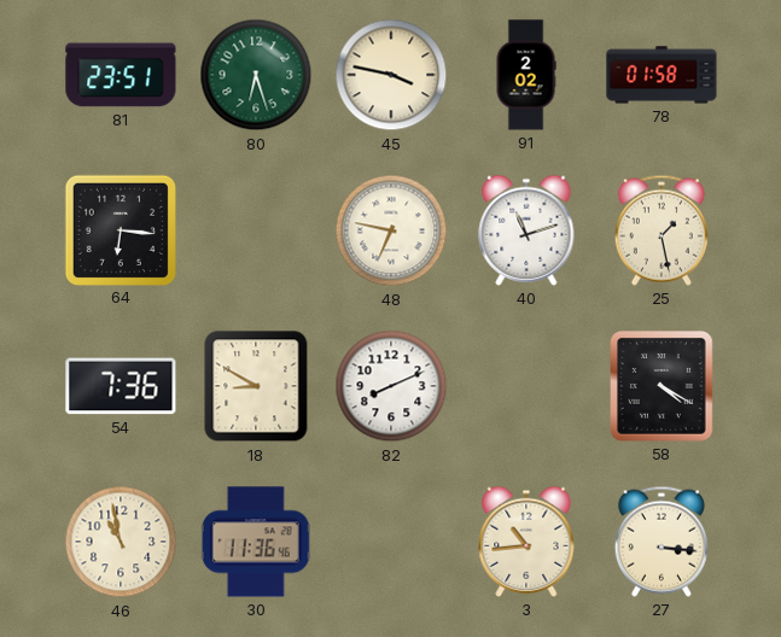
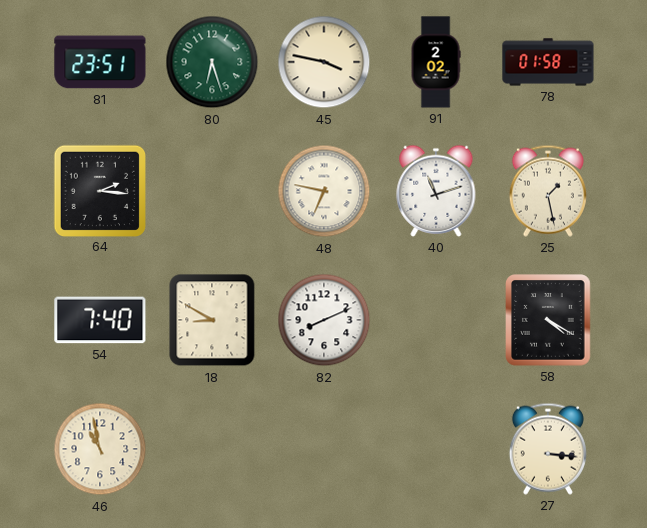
64: 6:16 -> 2:16
54: 7:36 -> 7:40
30: 11:36 -> none
3: 10:44 -> none
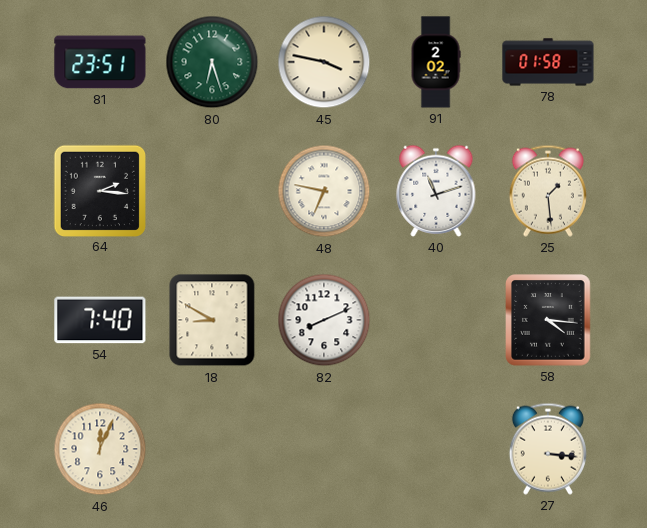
25: 1:28 -> 1:29
58: 4:20 -> 4:16
46: 10:58 -> 12:04
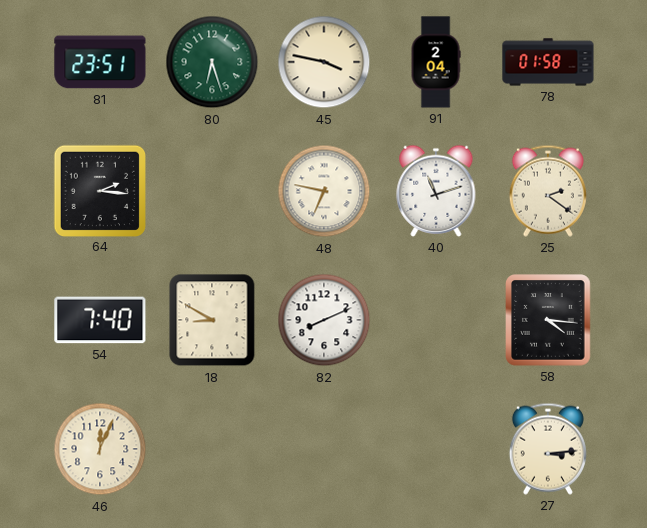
91: 2:02 -> 2:04
25: 1:29 -> 2:21
27: 3:16 -> 3:14
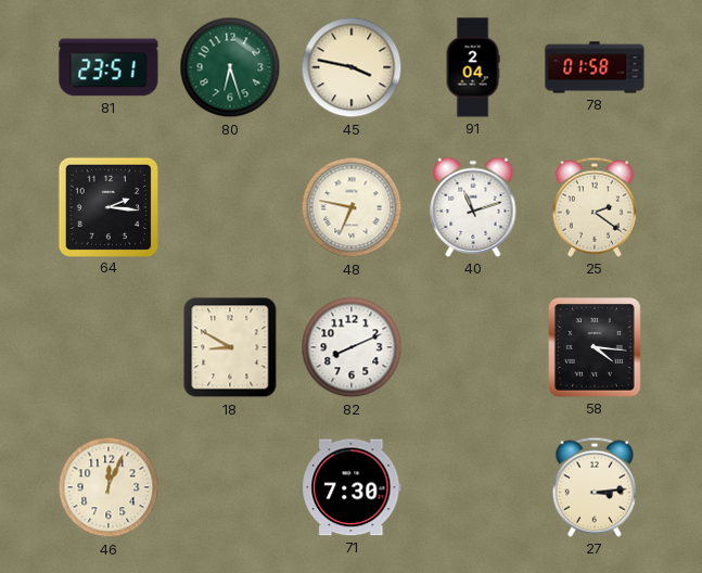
54: 7:40 -> none
71: none -> 7:30
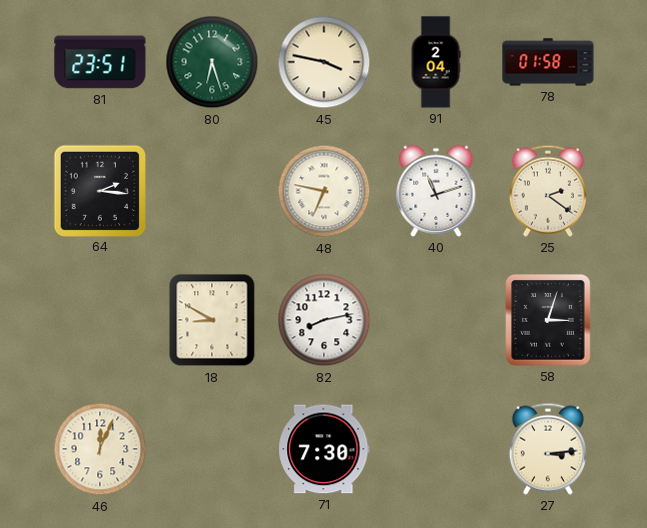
82: 8:11 -> 8:13
58: 4:16 -> 3:03
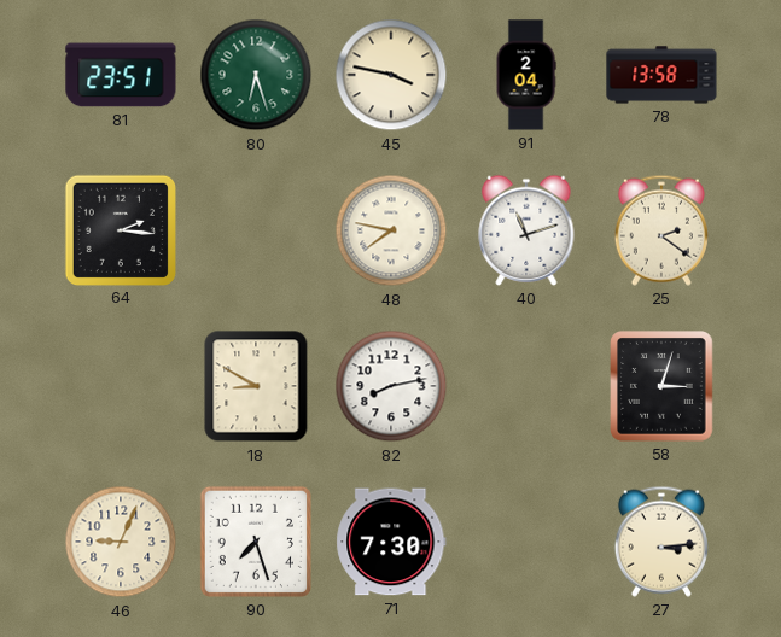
78: 01:58 -> 13:58
48: 6:47 -> 7:47
46: 12:04 -> 9:04
90: none -> 7:27
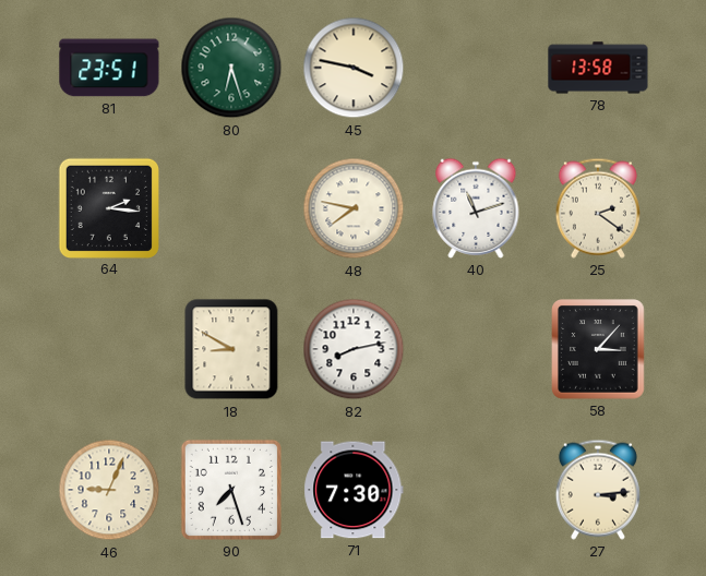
91: 2:04 -> none
58: 3:03 -> 3:07
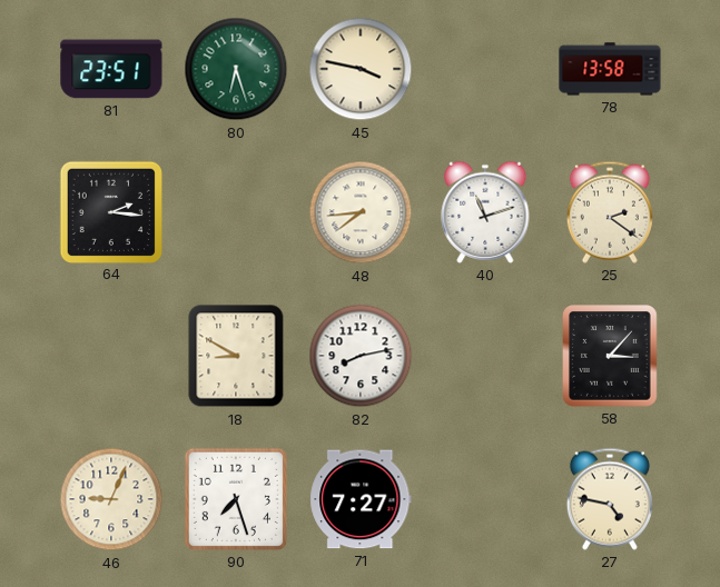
48: 7:47 -> 7:44
71: 7:30 -> 7:27
27: 3:14 -> 4:47
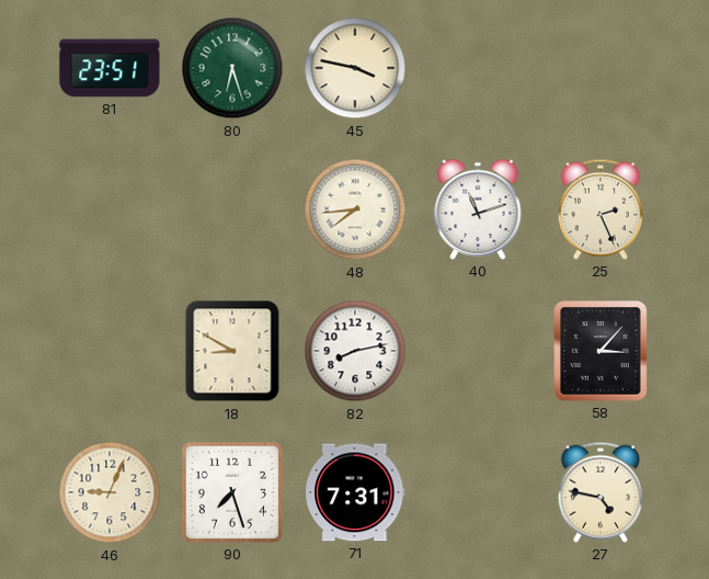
78: 13:58 -> none
64: 2:16 -> none
25: 2:21 -> 2:26
71: 7:27 -> 7:31
